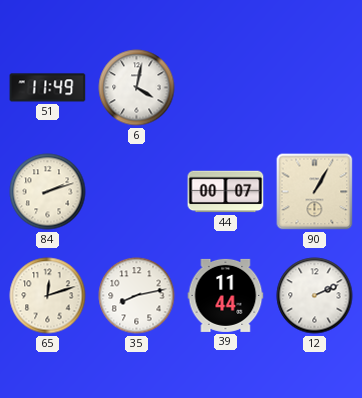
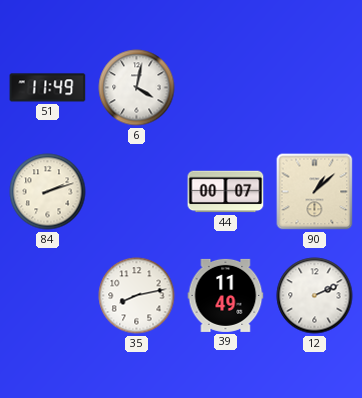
90: 1:05 -> 1:08
65: 12:12 -> none
39: 11:44 -> 11:49
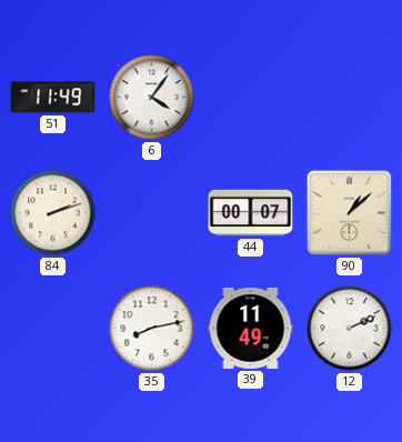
6: 4:02 -> 4:06
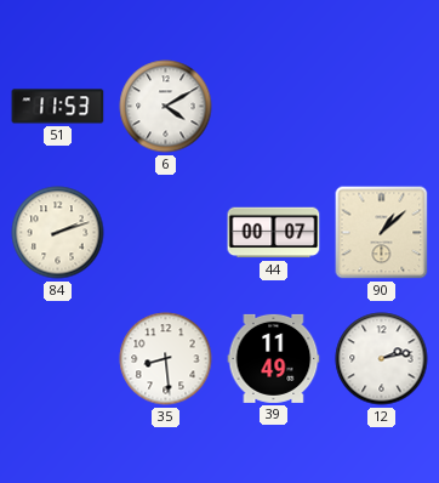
51: 11:49 -> 11:53
6: 4:06 -> 4:10
35: 8:13 -> 8:29
12: 2:11 -> 2:13
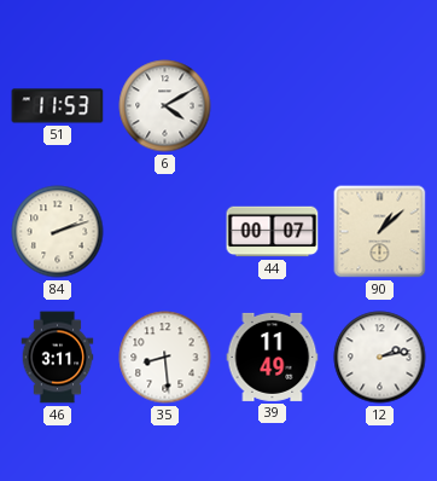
46: none -> 3:11
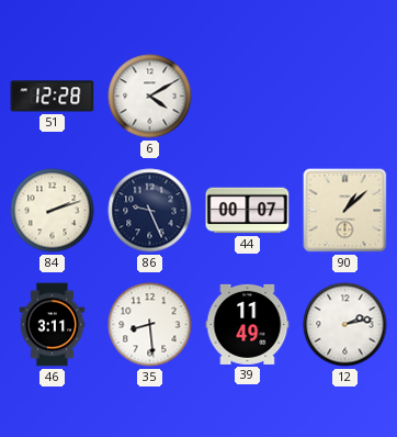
51: 11:53 -> 12:28
86: none -> 9:26
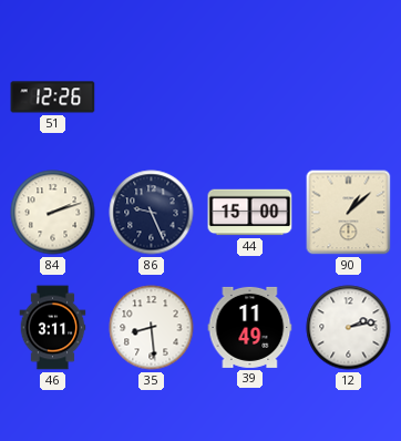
51: 12:28 -> 12:26
6: 4:10 -> none
44: 00:07 -> 15:00
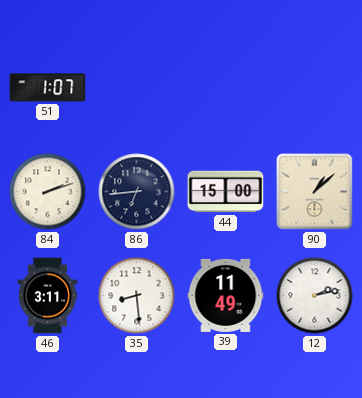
51: 12:26 -> 1:07
86: 9:26 -> 6:44
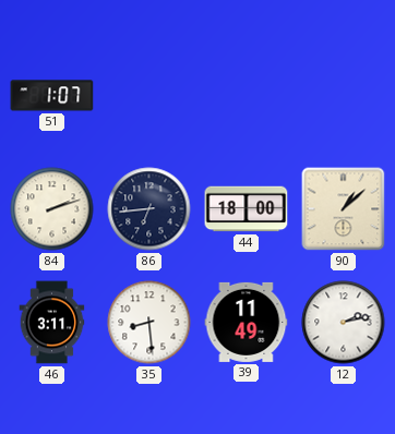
44: 15:00 -> 18:00
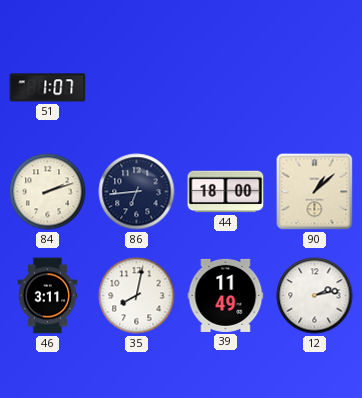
35: 8:29 -> 8:02
